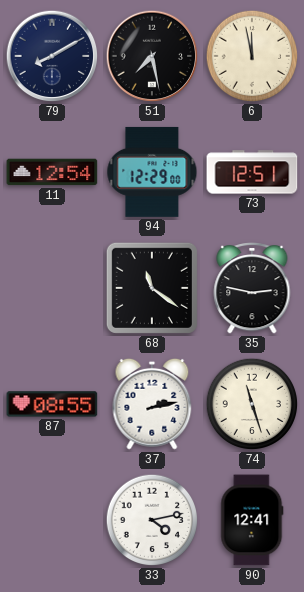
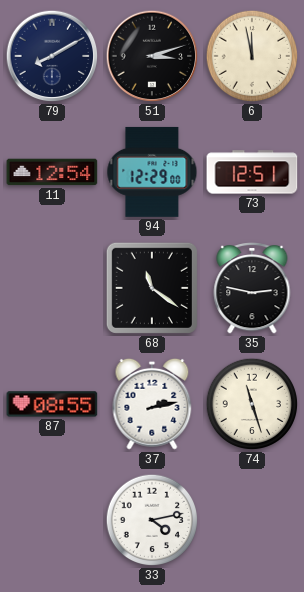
51: 7:28 -> 3:12
90: 12:41 -> none
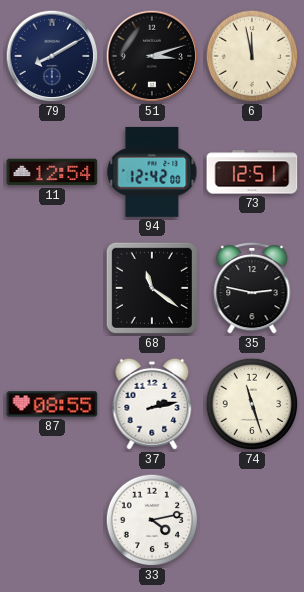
94: 12:29 -> 12:42
